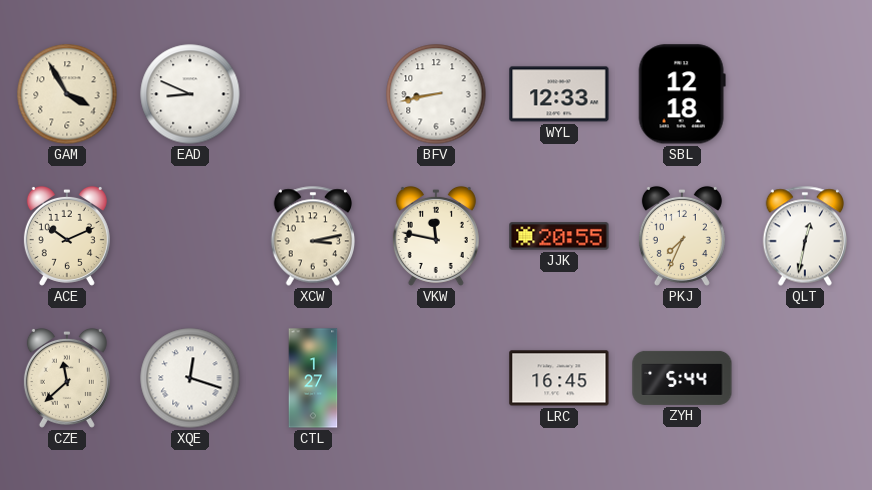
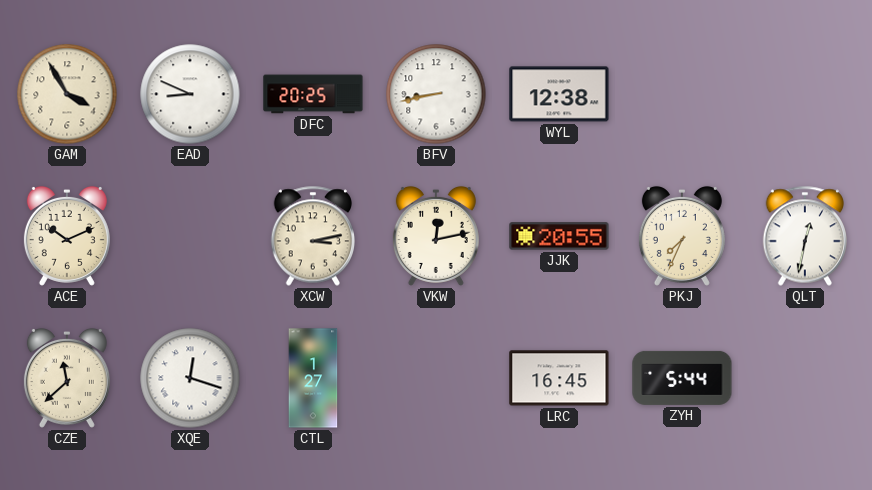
DFC: none -> 20:25
WYL: 12:33 -> 12:38
SBL: 12:18 -> none
VKW: 11:47 -> 12:13
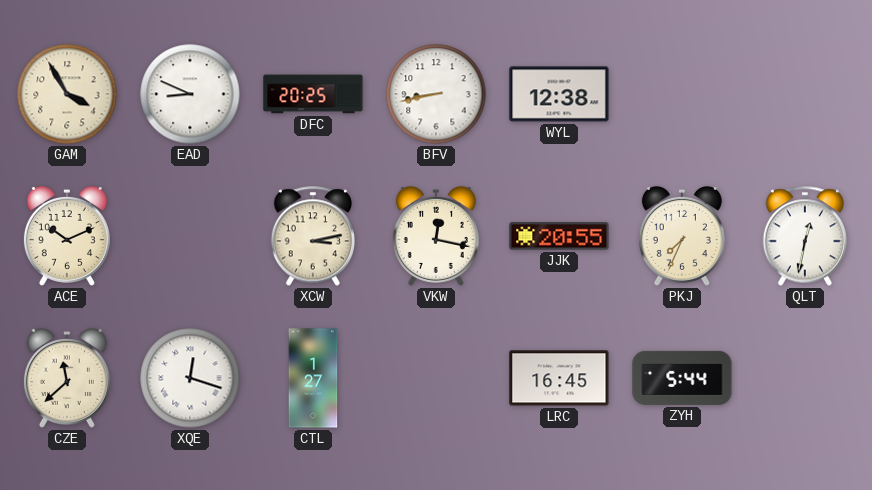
VKW: 12:13 -> 12:17
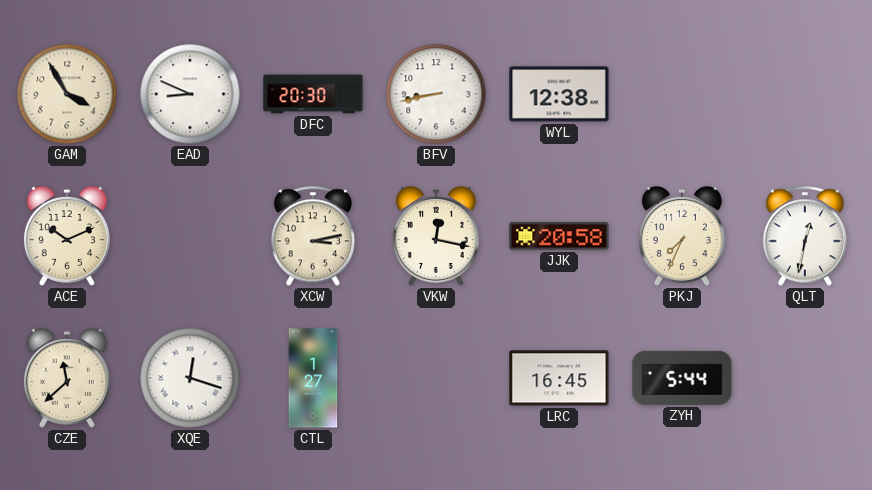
DFC: 20:25 -> 20:30
JJK: 20:55 -> 20:58
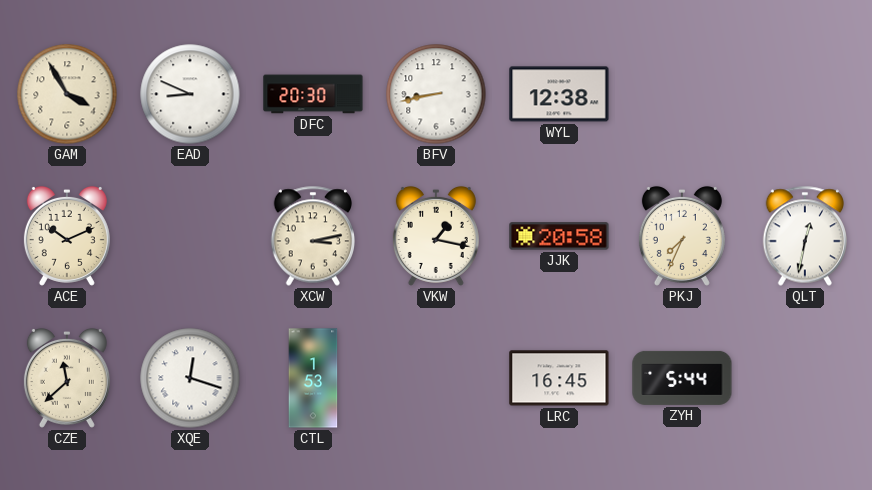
VKW: 12:17 -> 1:17
CTL: 1:27 -> 1:53
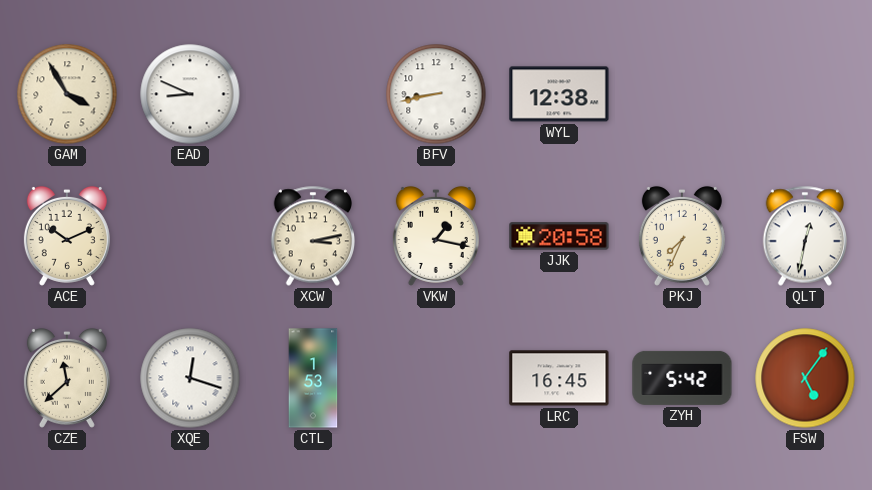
DFC: 20:30 -> none
ZYH: 5:44 -> 5:42
FSW: none -> 5:06
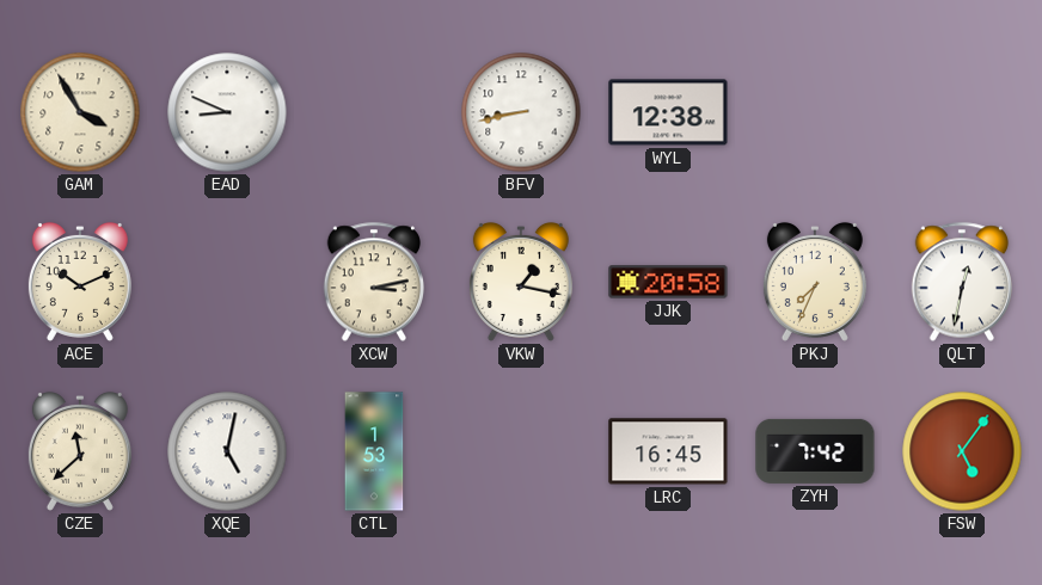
XQE: 12:18 -> 5:02
ZYH: 5:42 -> 7:42
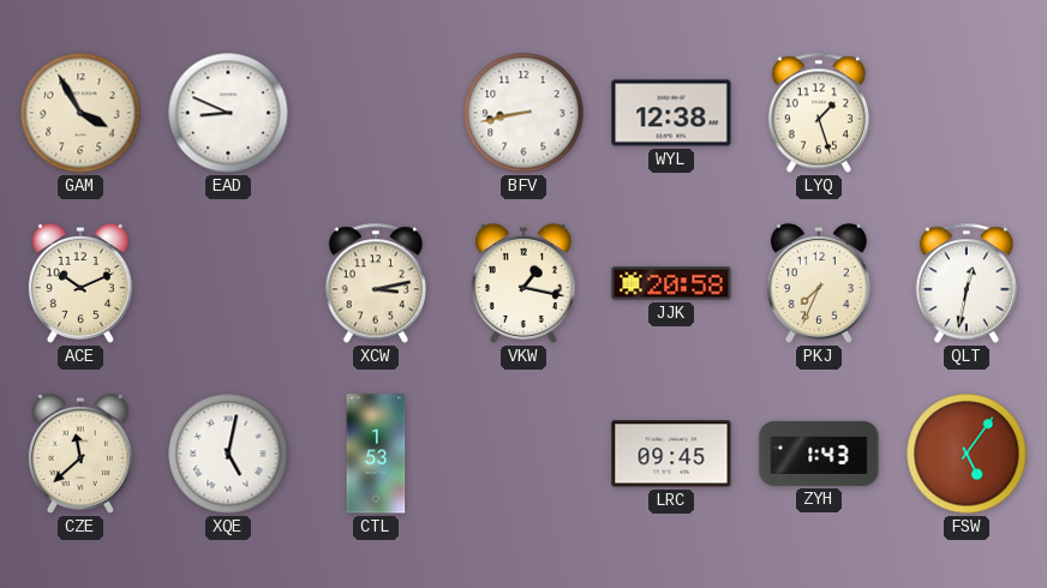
LYQ: none -> 1:27
LRC: 16:45 -> 09:45
ZYH: 7:42 -> 1:43
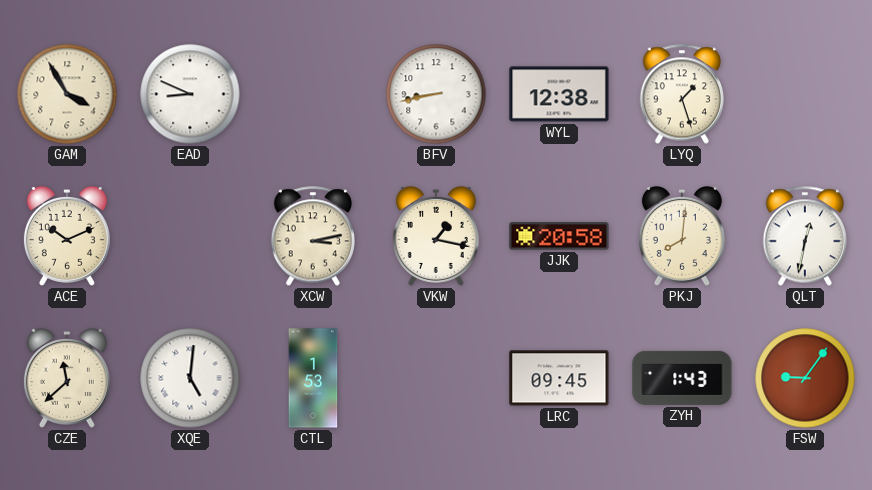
PKJ: 7:34 -> 8:01
XQE: 5:02 -> 5:01
FSW: 5:06 -> 9:06
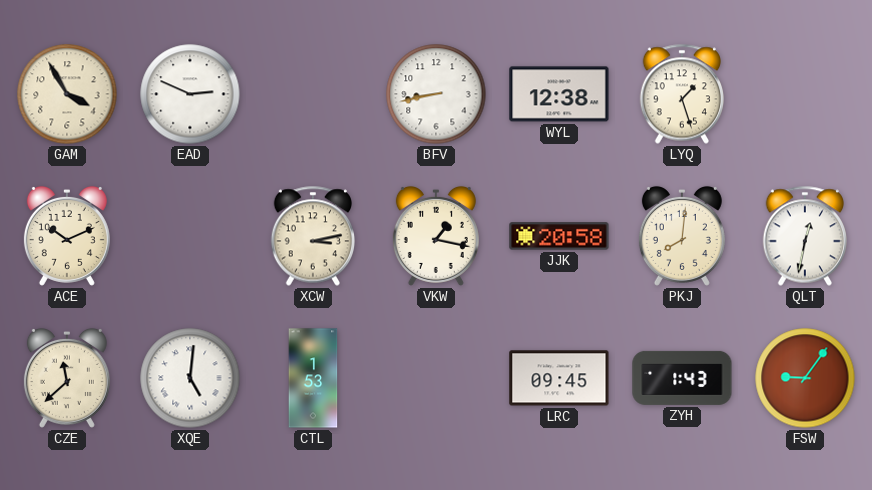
EAD: 8:49 -> 2:49
